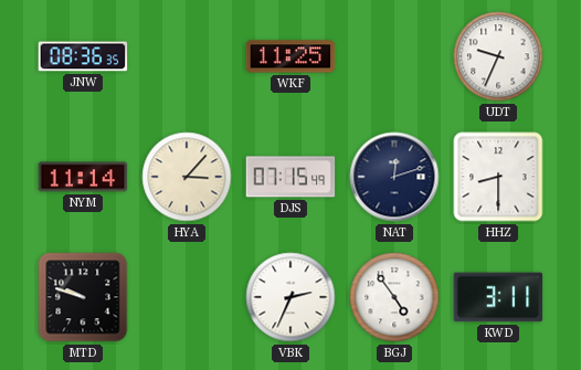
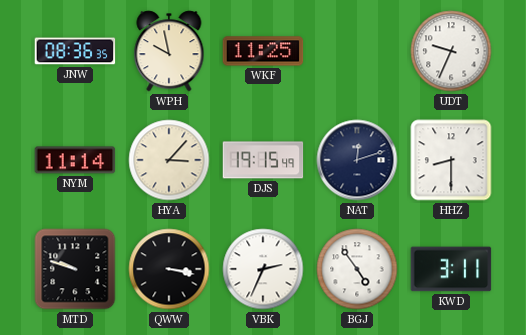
WPH: none -> 9:58
DJS: 07:15 -> 19:15
QWW: none -> 3:17
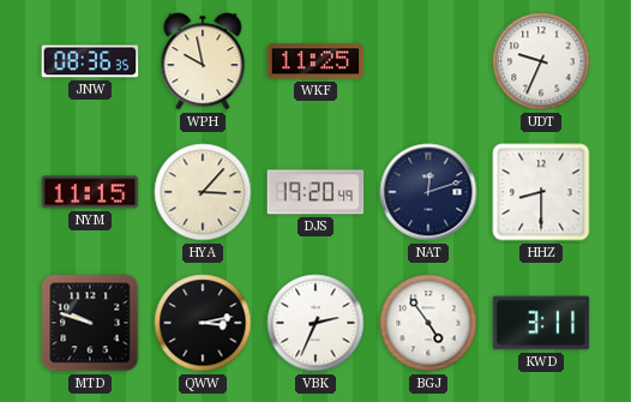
NYM: 11:14 -> 11:15
DJS: 19:15 -> 19:20
QWW: 3:17 -> 3:13
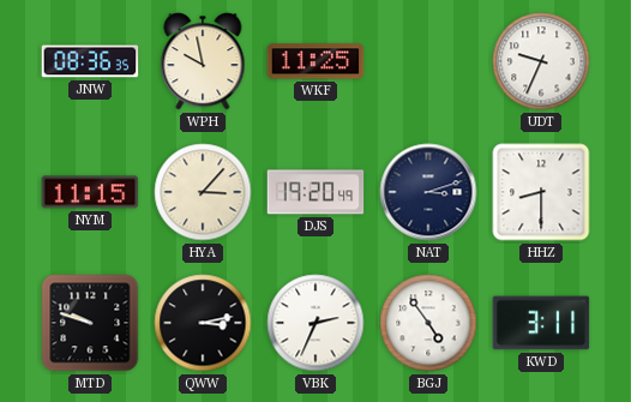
NAT: 12:12 -> 3:12
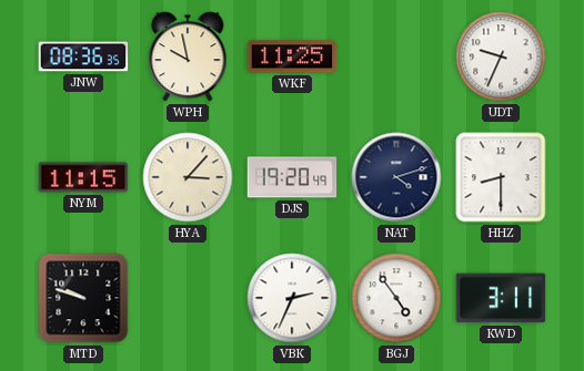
NAT: 3:12 -> 4:12
QWW: 3:13 -> none
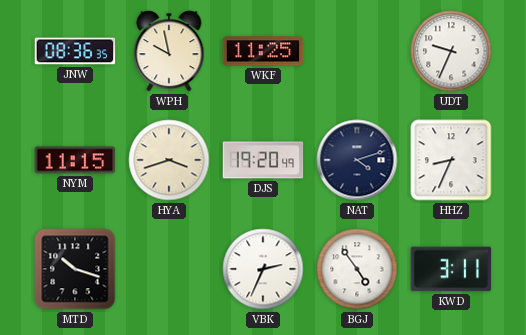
HYA: 3:07 -> 3:42
HHZ: 8:30 -> 8:34
MTD: 9:48 -> 10:18
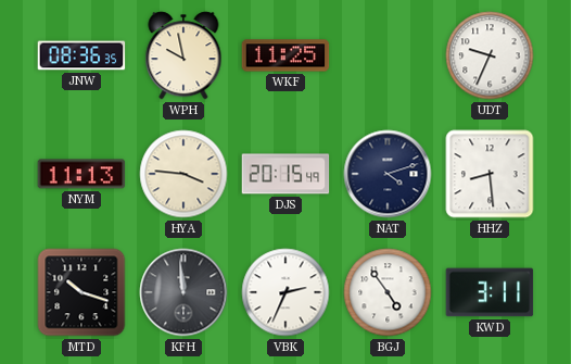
NYM: 11:15 -> 11:13
HYA: 3:42 -> 3:46
DJS: 19:20 -> 20:15
HHZ: 8:34 -> 8:29
KFH: none -> 11:59
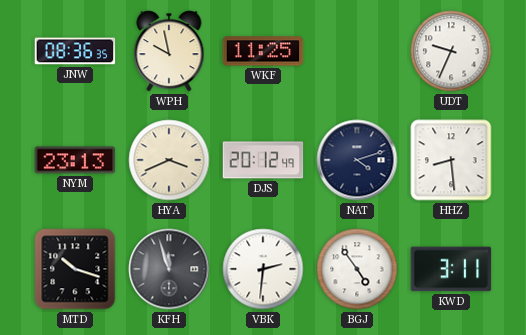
NYM: 11:13 -> 23:13
HYA: 3:46 -> 3:41
DJS: 20:15 -> 20:12
KFH: 11:59 -> 11:57
VBK: 2:34 -> 2:31
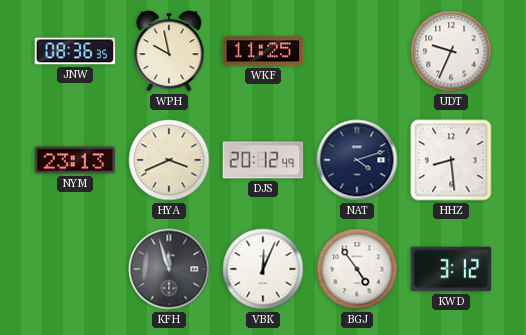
MTD: 10:18 -> none
VBK: 2:31 -> 12:04
KWD: 3:11 -> 3:12
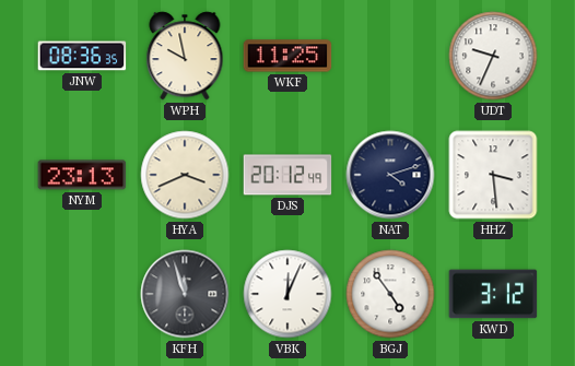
HHZ: 8:29 -> 3:29
